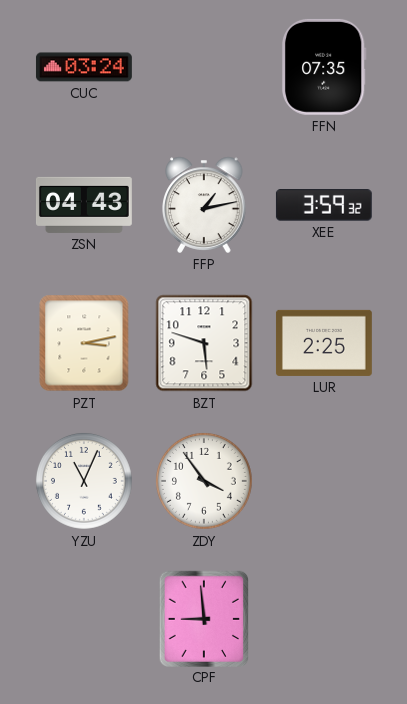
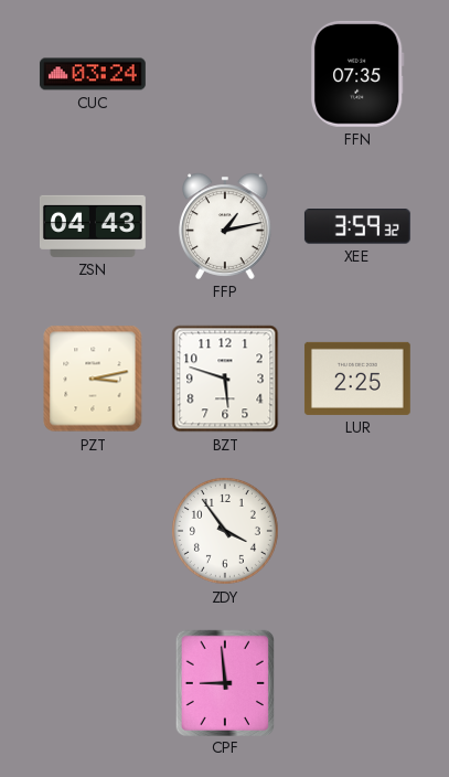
YZU: 11:04 -> none
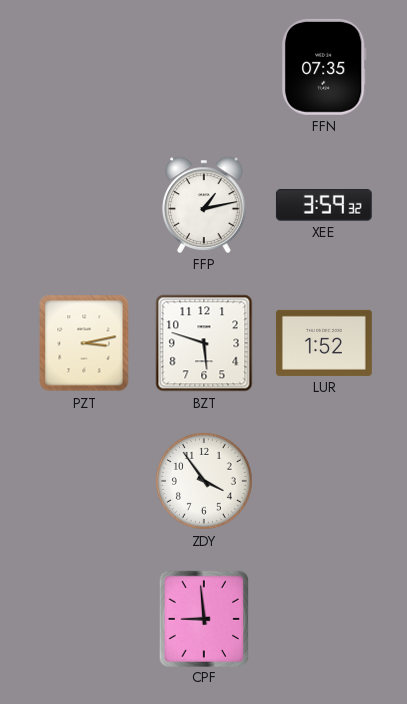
CUC: 03:24 -> none
ZSN: 04:43 -> none
LUR: 2:25 -> 1:52
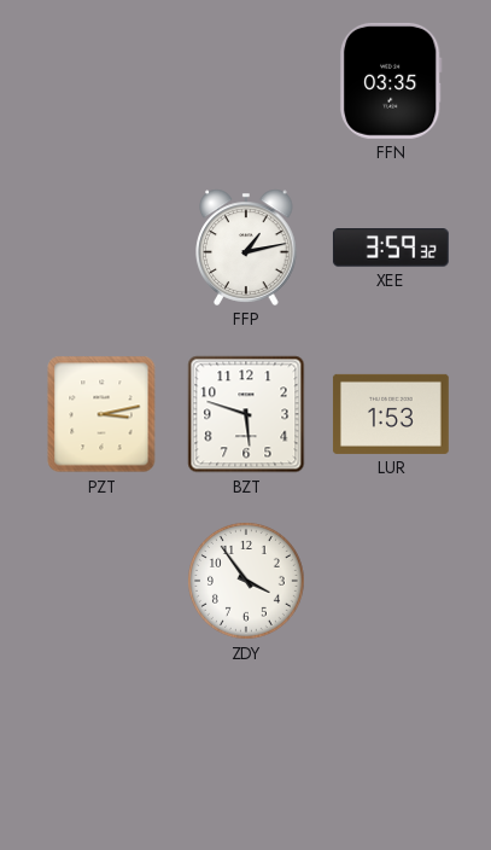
FFN: 07:35 -> 03:35
LUR: 1:52 -> 1:53
CPF: 8:59 -> none
